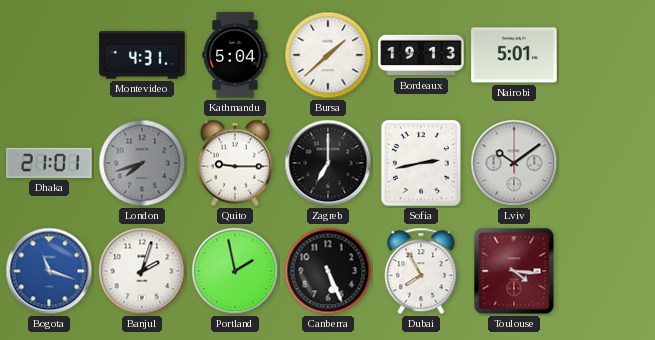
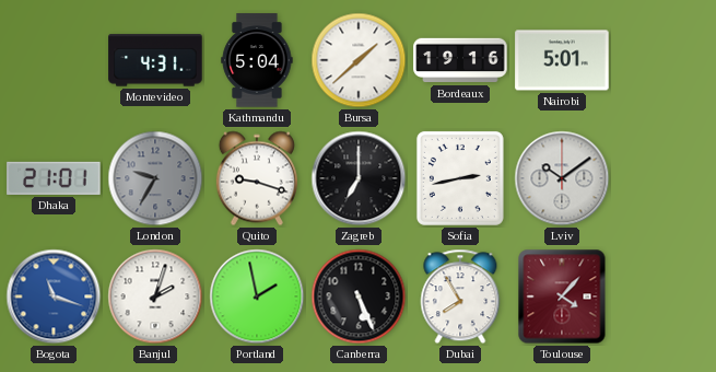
Bordeaux: 19:13 -> 19:16
London: 7:42 -> 9:35
Quito: 9:15 -> 9:18
Toulouse: 4:16 -> 4:07
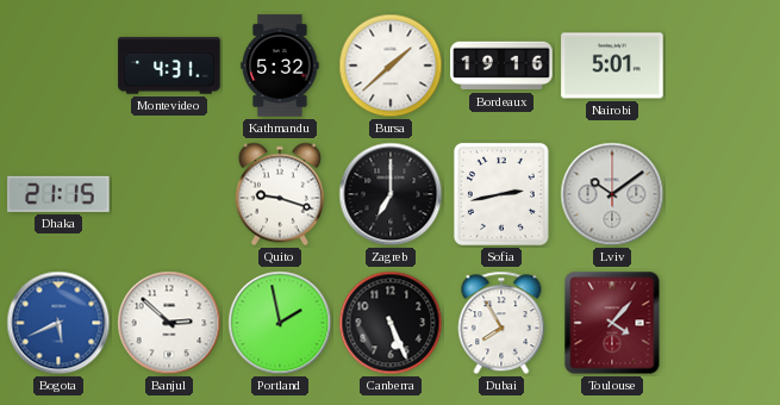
Kathmandu: 5:04 -> 5:32
Dhaka: 21:01 -> 21:15
London: 9:35 -> none
Bogota: 11:18 -> 5:41
Banjul: 2:03 -> 2:52
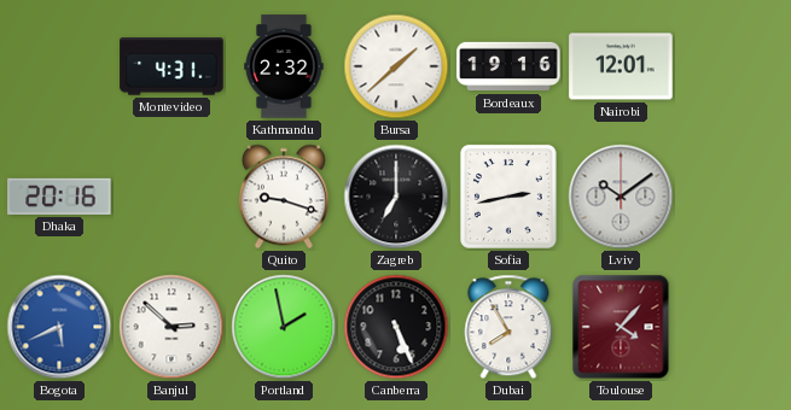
Kathmandu: 5:32 -> 2:32
Nairobi: 5:01 -> 12:01
Dhaka: 21:15 -> 20:16
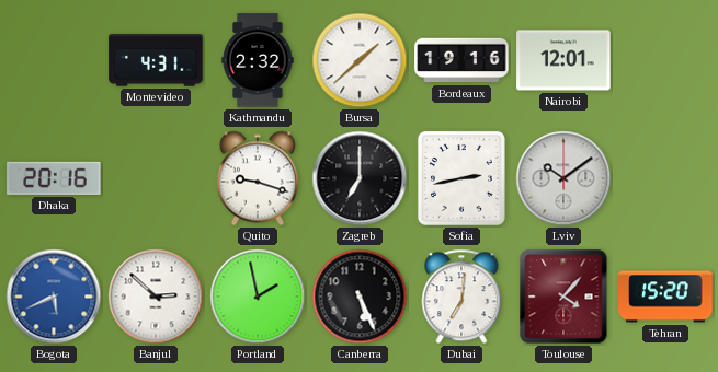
Dubai: 7:55 -> 7:01
Tehran: none -> 15:20
